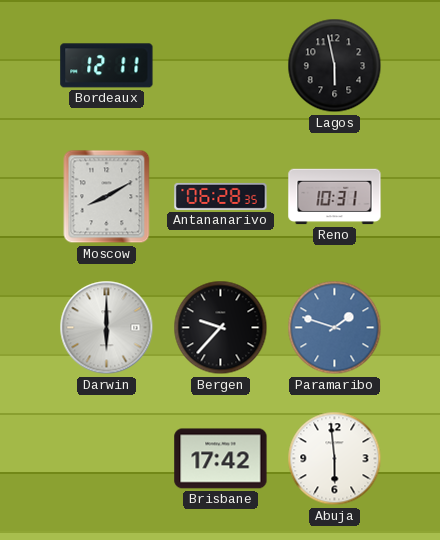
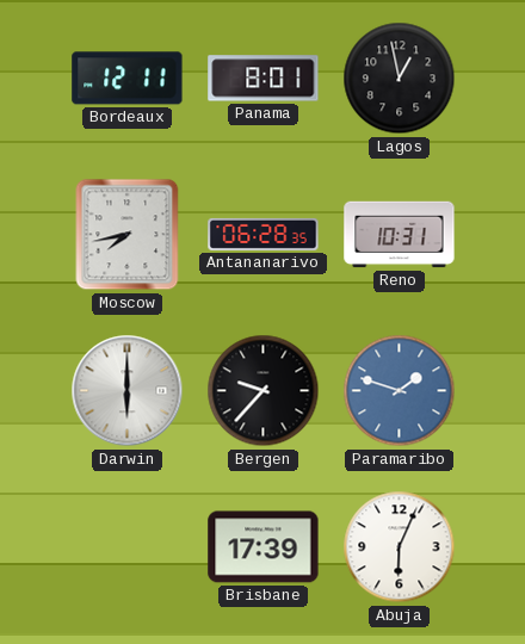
Panama: none -> 8:01
Lagos: 5:58 -> 12:58
Moscow: 8:10 -> 7:43
Brisbane: 17:42 -> 17:39
Abuja: 5:59 -> 6:04
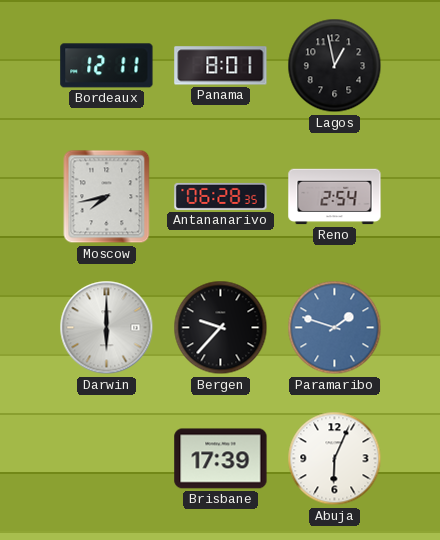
Reno: 10:31 -> 2:54
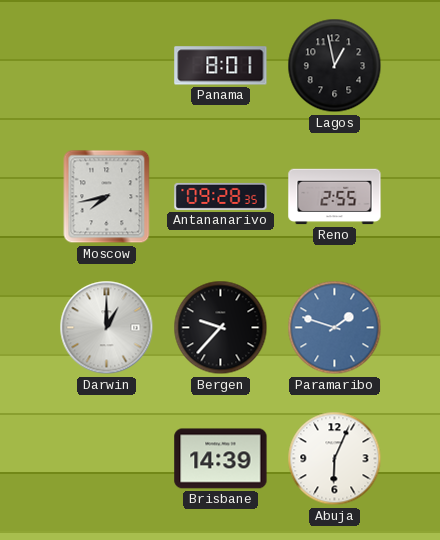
Bordeaux: 12:11 -> none
Antananarivo: 06:28 -> 09:28
Reno: 2:54 -> 2:55
Darwin: 6:00 -> 1:00
Brisbane: 17:39 -> 14:39
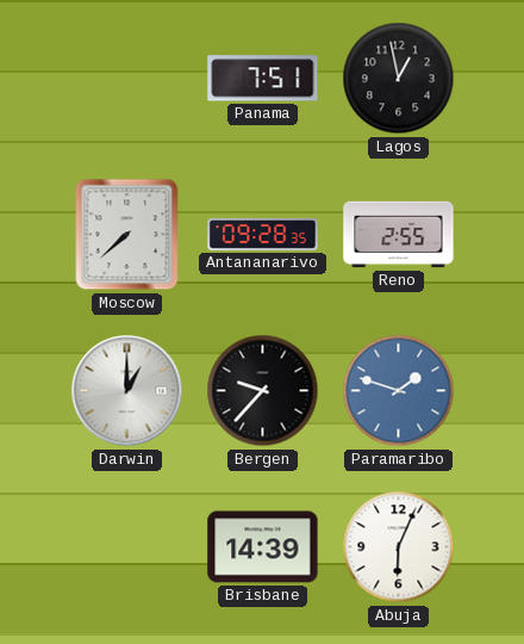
Panama: 8:01 -> 7:51
Moscow: 7:43 -> 7:38
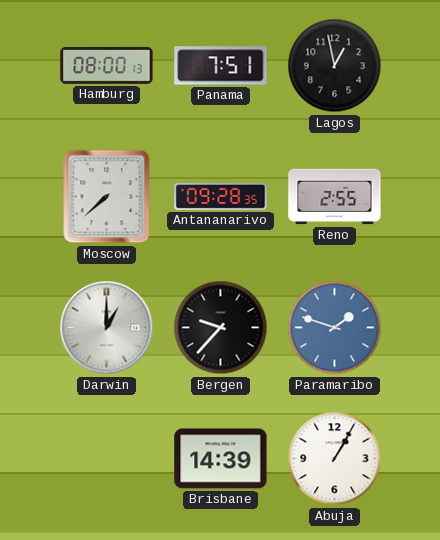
Hamburg: none -> 08:00
Abuja: 6:04 -> 1:05
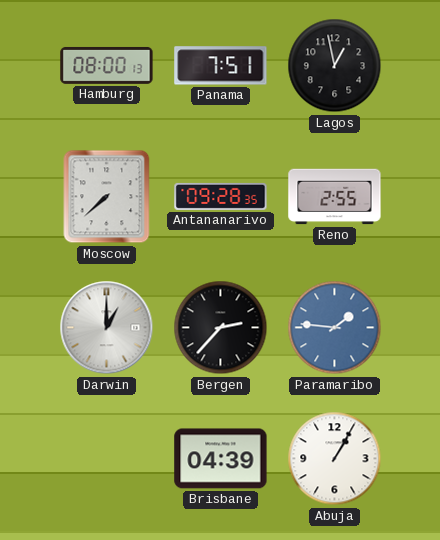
Bergen: 9:37 -> 2:37
Paramaribo: 1:48 -> 1:46
Brisbane: 14:39 -> 04:39
